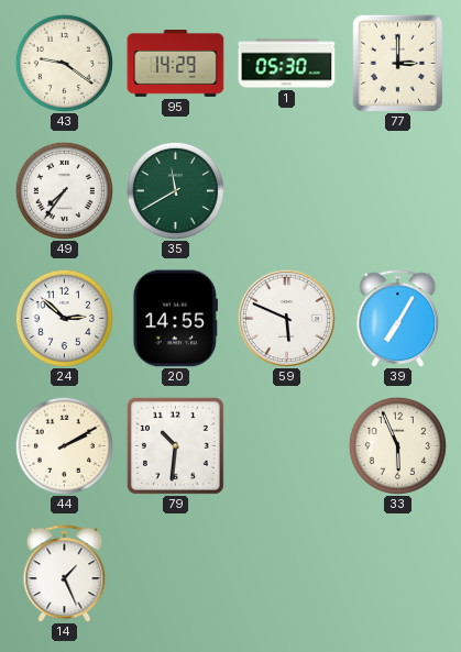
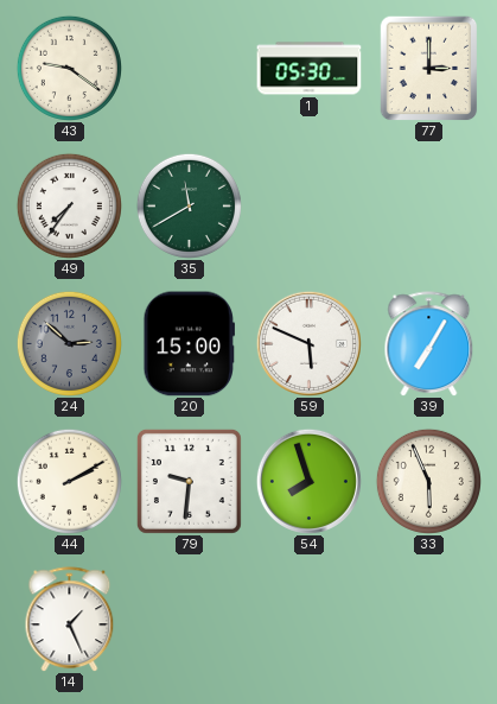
95: 14:29 -> none
24 dial: white -> grey
20: 14:55 -> 15:00
79: 10:31 -> 9:31
54: none -> 7:57
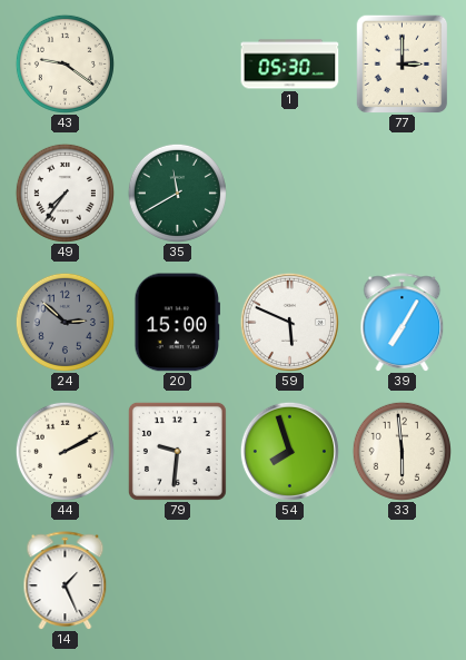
33: 5:56 -> 5:59
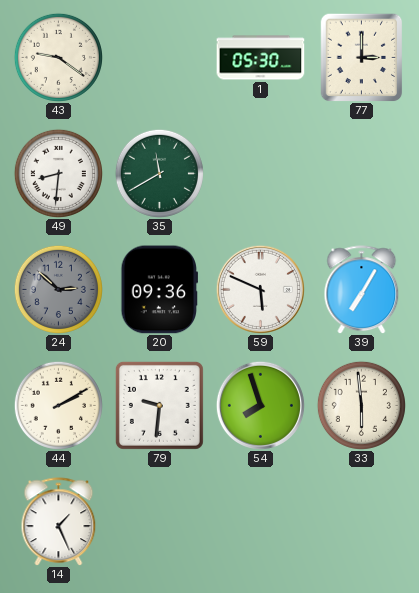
49: 7:36 -> 8:31
20: 15:00 -> 09:36
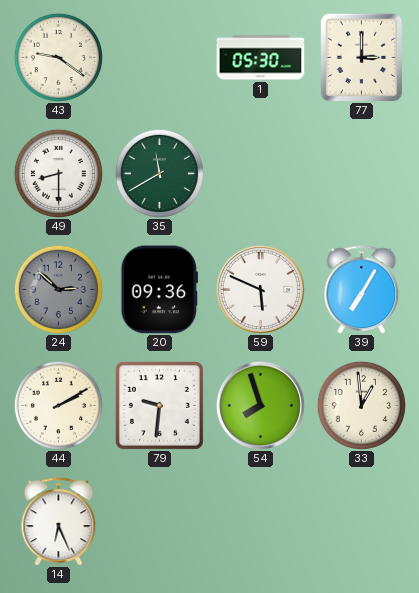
49: 8:31 -> 8:30
33: 5:59 -> 12:59
14: 1:26 -> 6:26
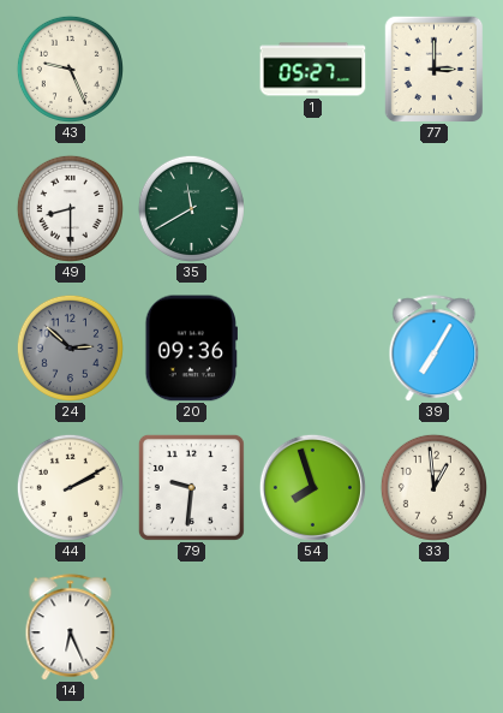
43: 9:21 -> 9:26
1: 05:30 -> 05:27
59: 5:49 -> none
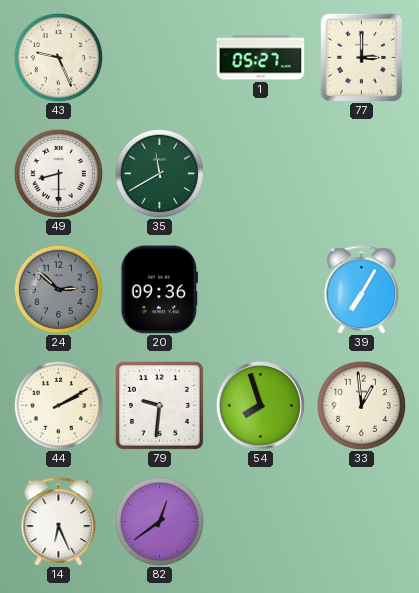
82: none -> 12:39
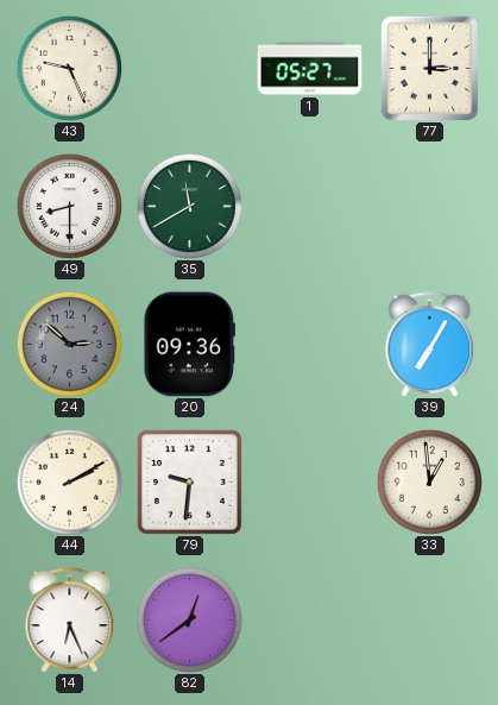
54: 7:57 -> none
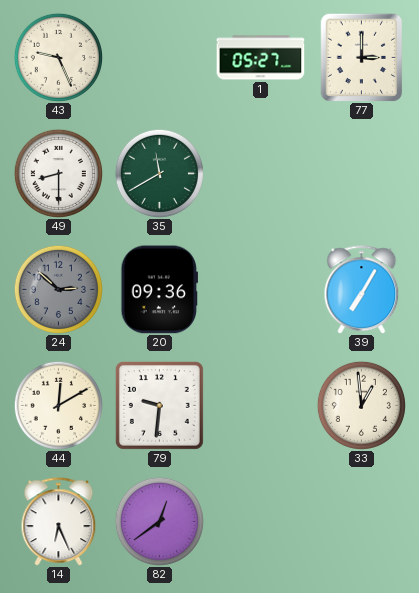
44: 2:10 -> 12:10
